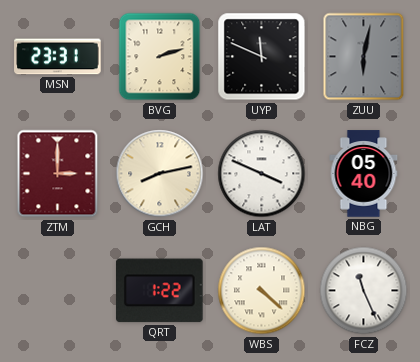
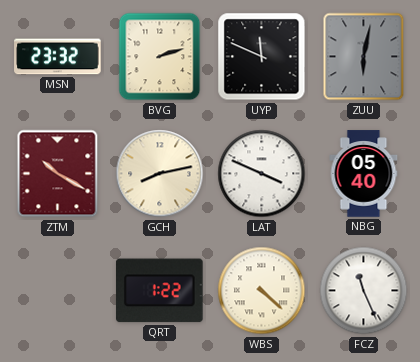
MSN: 23:31 -> 23:32
ZTM: 3:00 -> 10:20
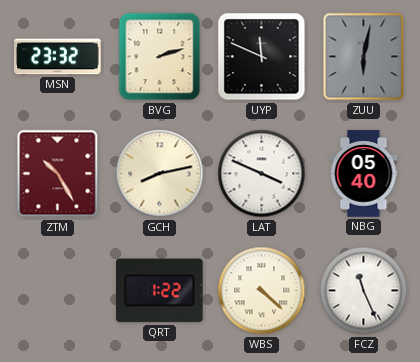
ZTM: 10:20 -> 10:25
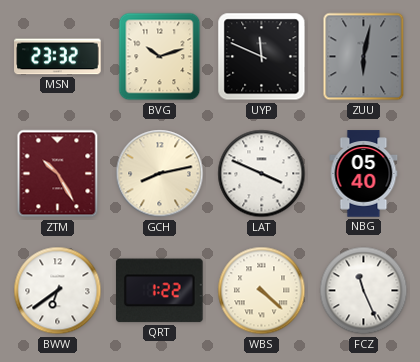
BVG: 2:12 -> 10:12
BWW: none -> 6:39
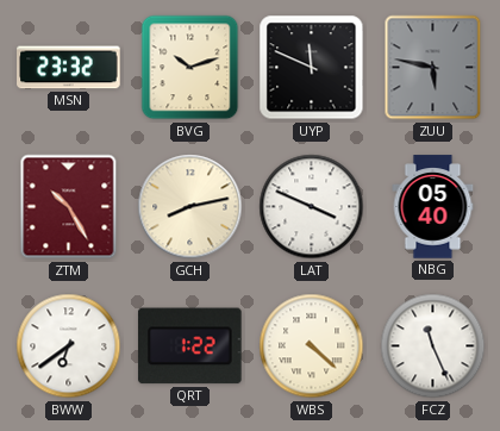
ZUU: 6:02 -> 5:47
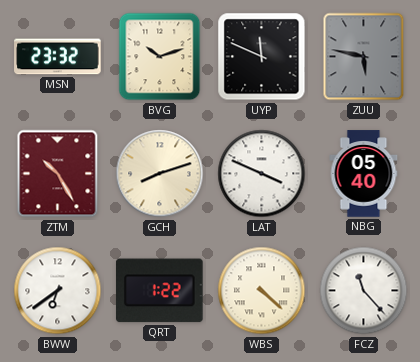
GCH: 8:13 -> 8:12
FCZ: 11:26 -> 11:23
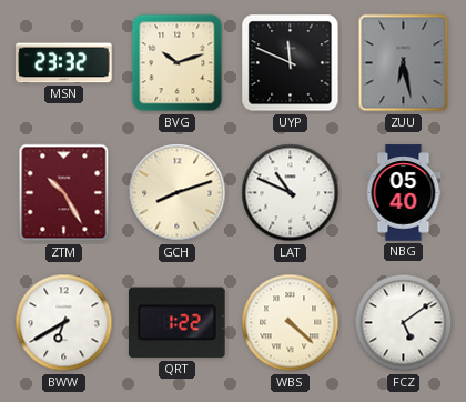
ZUU: 5:47 -> 6:28
LAT: 3:49 -> 10:49
BWW: 6:39 -> 6:40
FCZ: 11:23 -> 5:09
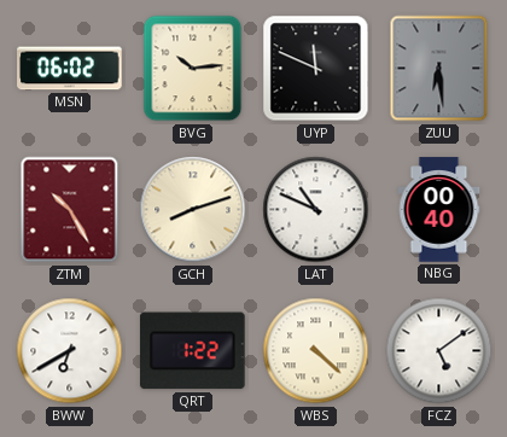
MSN: 23:32 -> 06:02
BVG: 10:12 -> 10:14
ZUU: 6:28 -> 6:29
NBG: 05:40 -> 00:40
